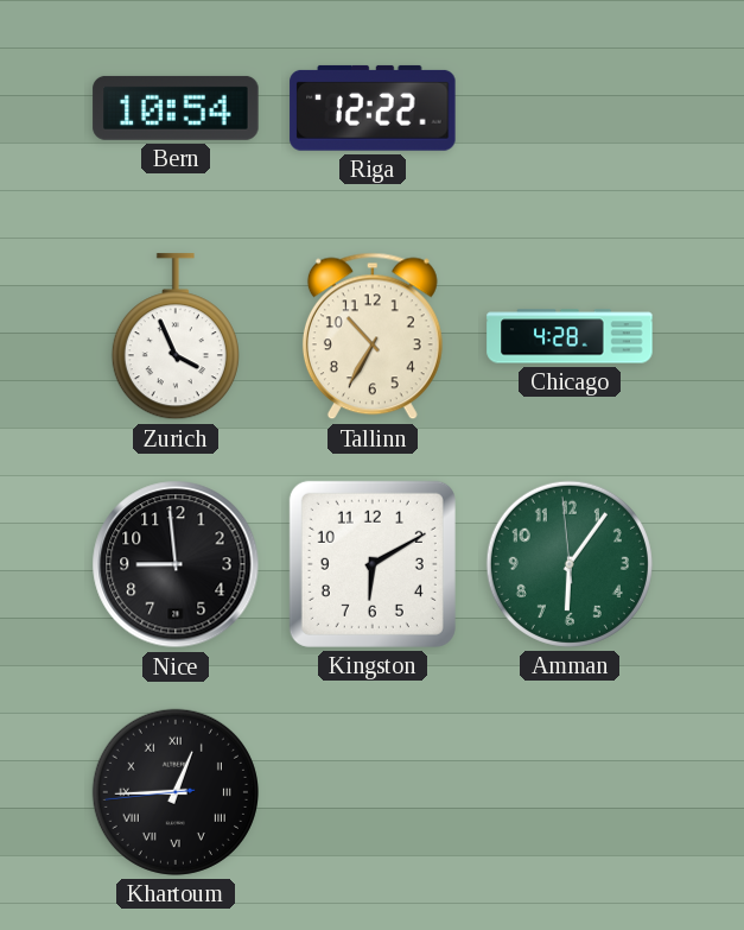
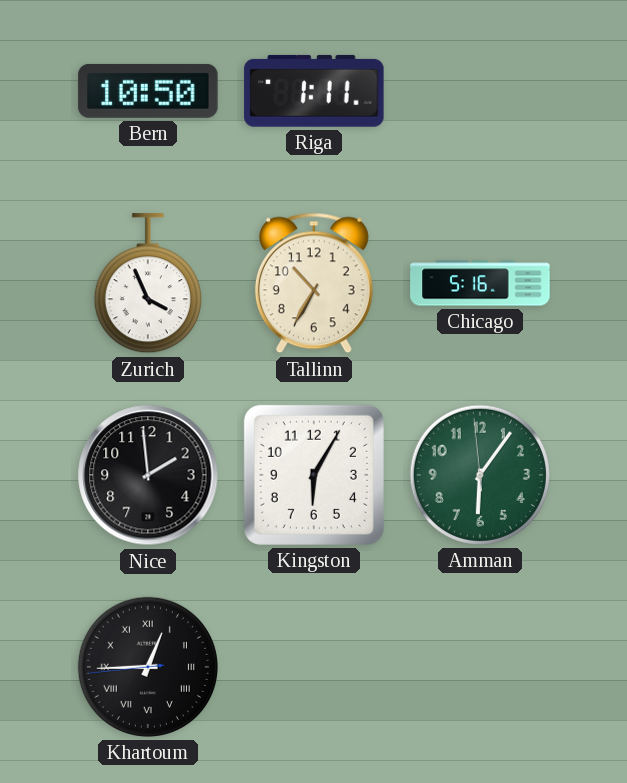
Bern: 10:54 -> 10:50
Riga: 12:22 -> 1:11
Chicago: 4:28 -> 5:16
Nice: 8:59 -> 1:59
Kingston: 6:10 -> 6:05
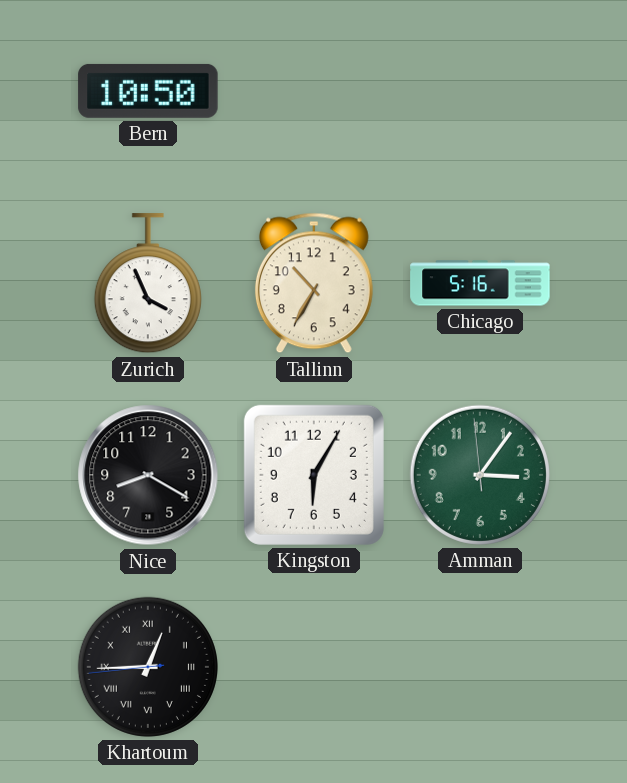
Riga: 1:11 -> none
Nice: 1:59 -> 8:20
Amman: 6:05 -> 3:05
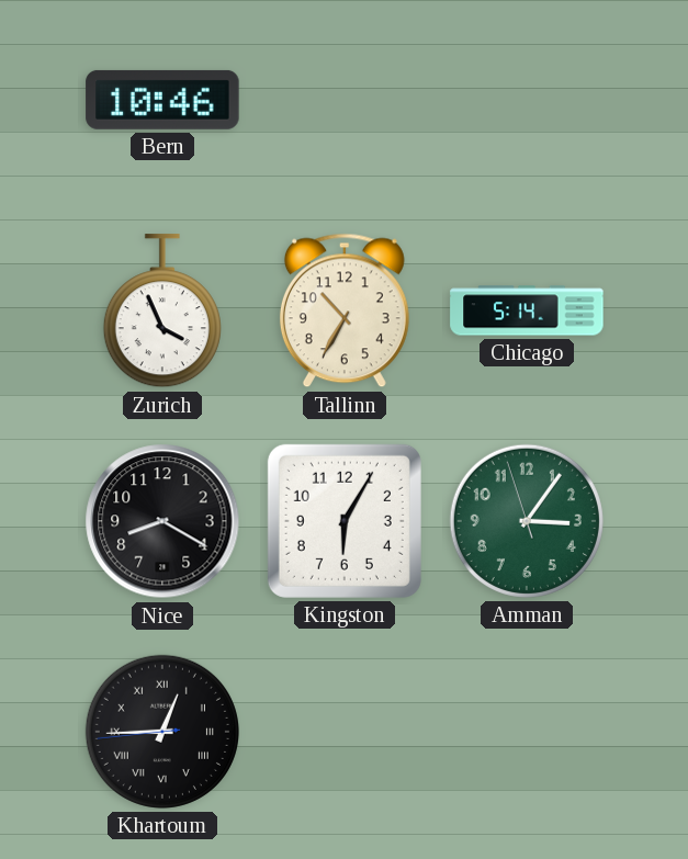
Bern: 10:50 -> 10:46
Chicago: 5:16 -> 5:14
Amman: 3:05:59 -> 3:05:57
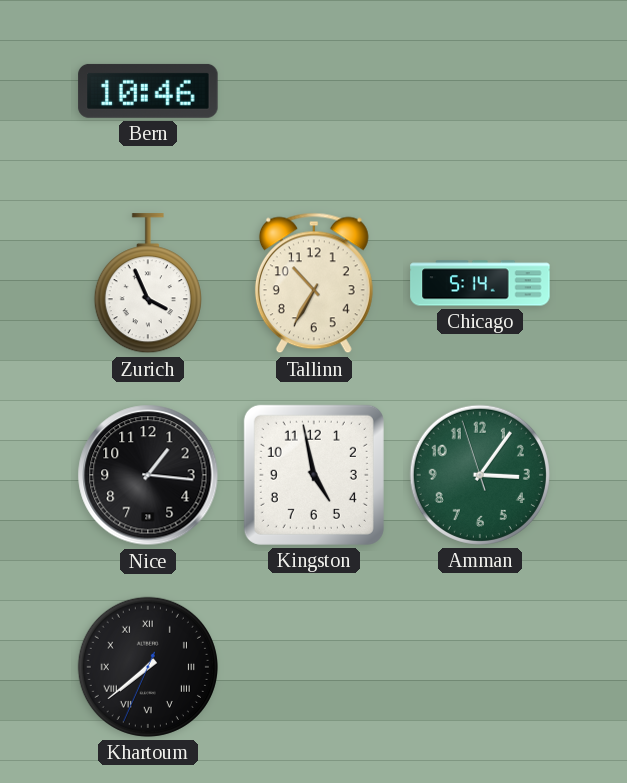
Nice: 8:20 -> 1:16
Kingston: 6:05 -> 4:58
Khartoum: 12:44 -> 7:38
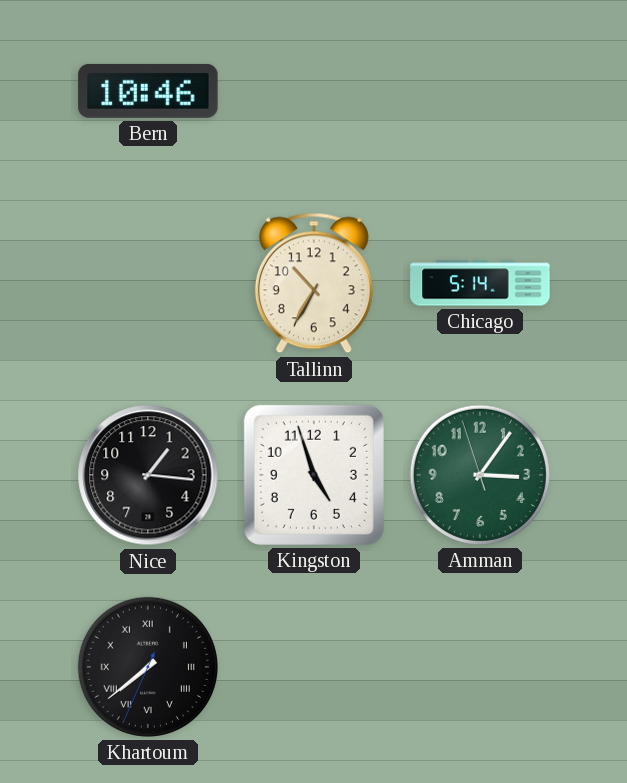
Zurich: 3:56 -> none
Kingston: 4:58 -> 4:57
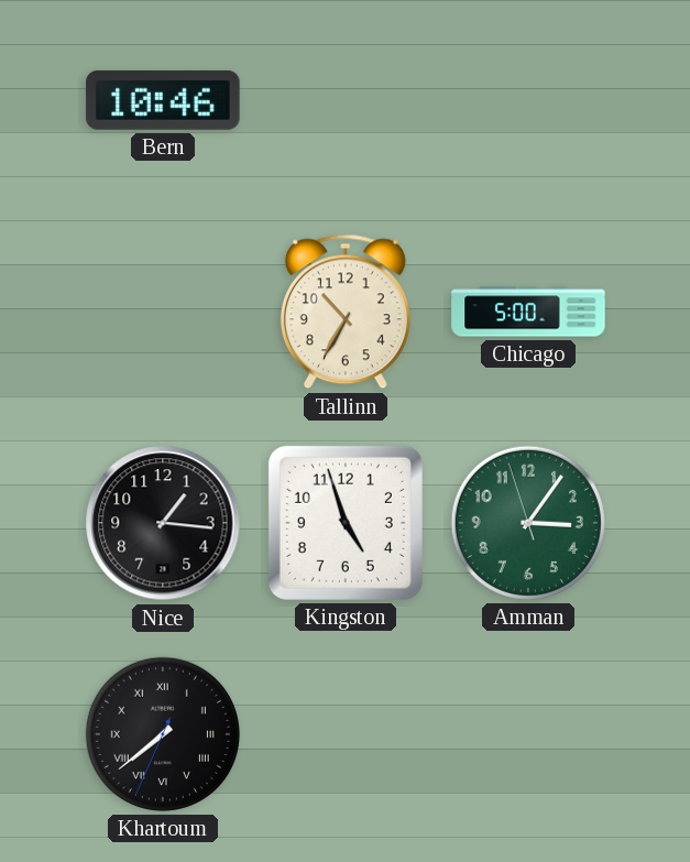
Chicago: 5:14 -> 5:00
